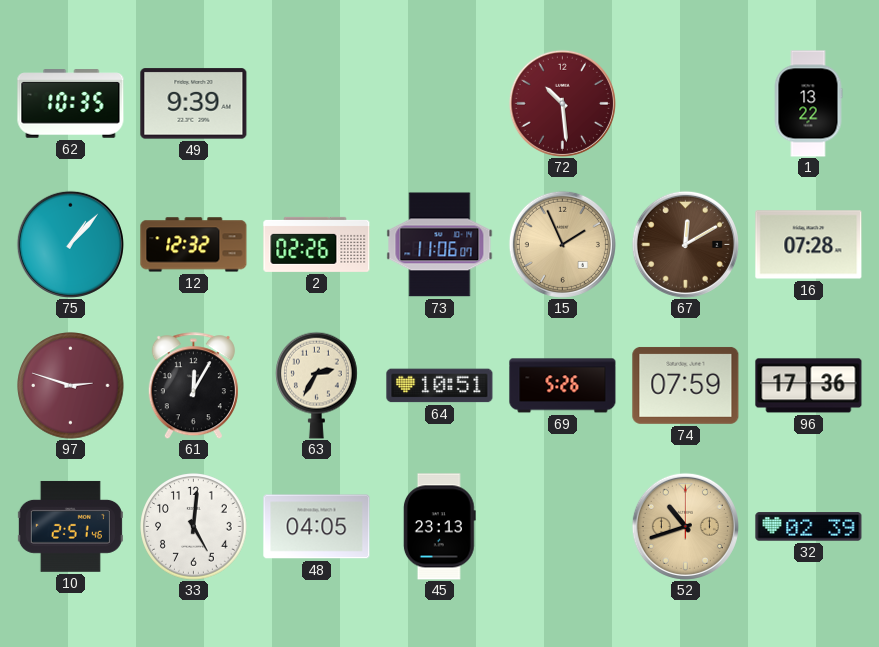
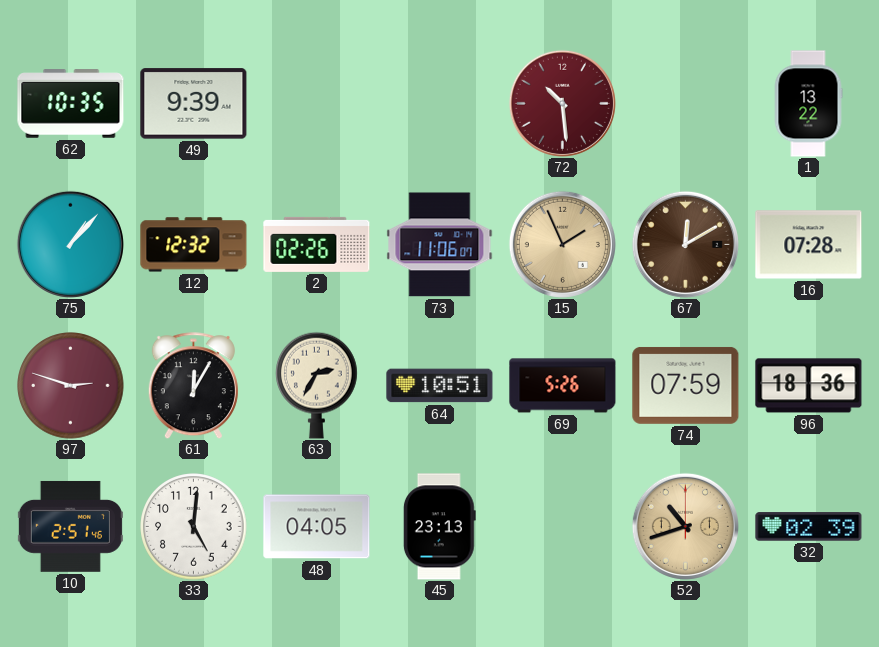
96: 17:36 -> 18:36
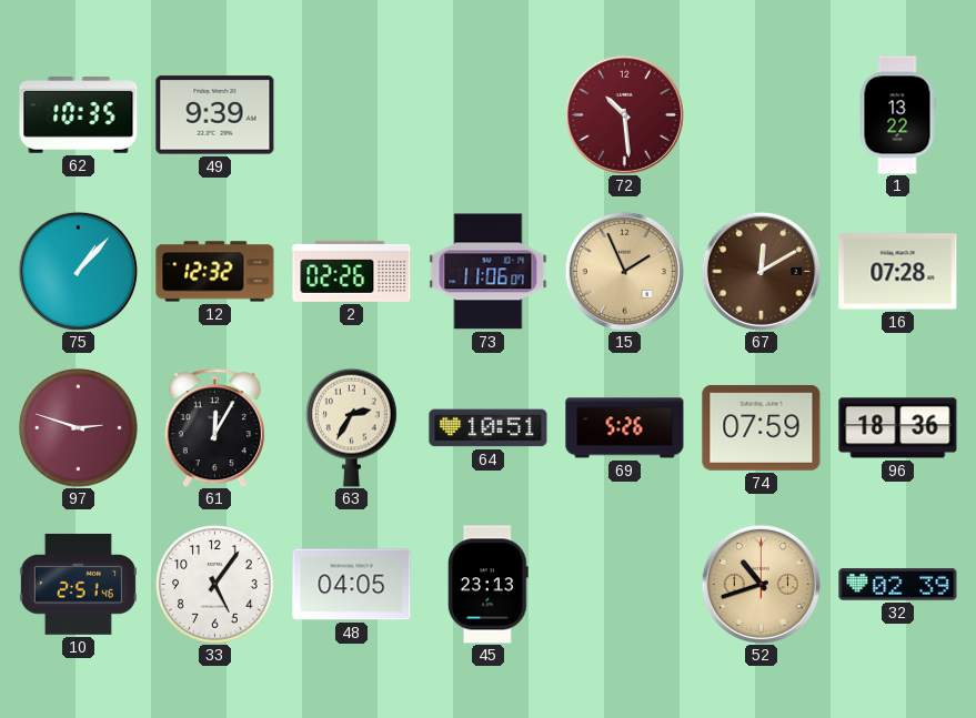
33: 5:01 -> 5:06
